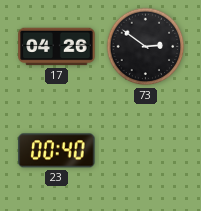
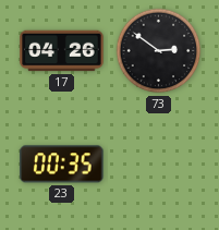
23: 00:40 -> 00:35
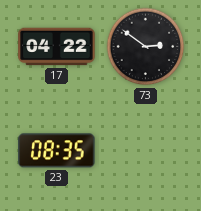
17: 04:26 -> 04:22
23: 00:35 -> 08:35
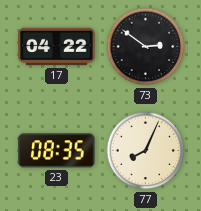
77: none -> 8:04
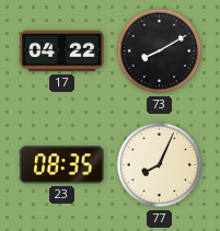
73: 2:51 -> 8:10
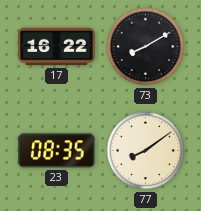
17: 04:22 -> 16:22
77: 8:04 -> 8:09
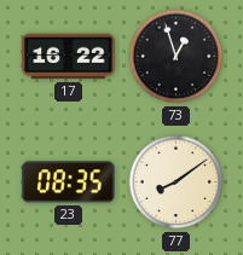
73: 8:10 -> 12:57
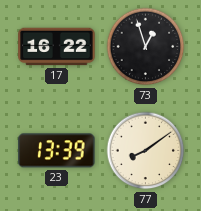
23: 08:35 -> 13:39
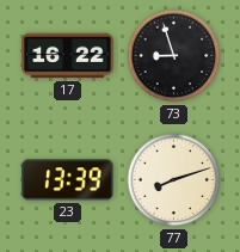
73: 12:57 -> 8:57
77: 8:09 -> 8:12
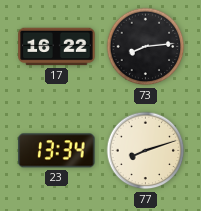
73: 8:57 -> 8:14
23: 13:39 -> 13:34
